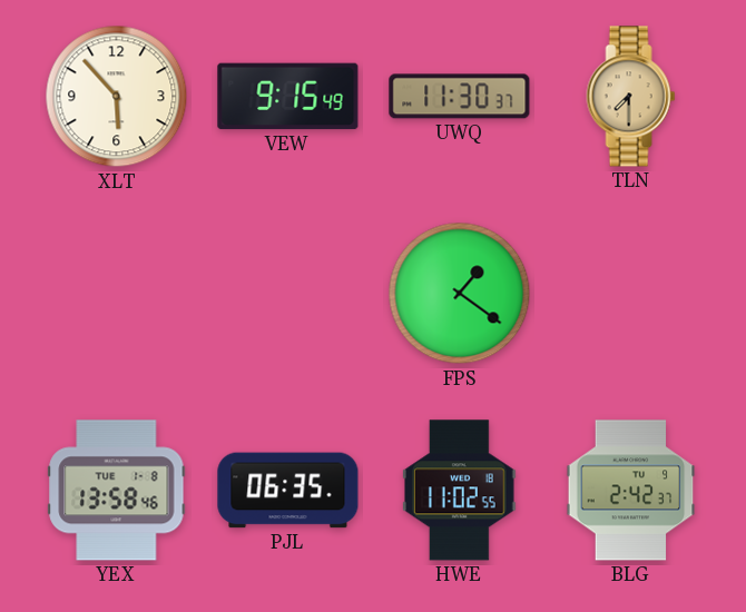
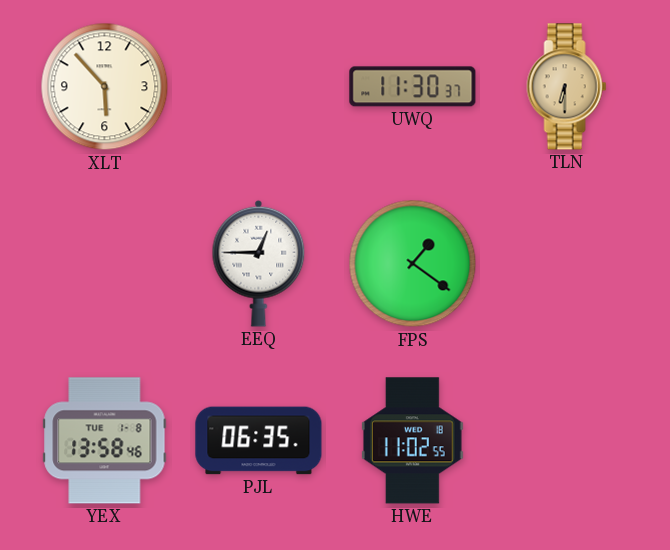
VEW: 9:15 -> none
TLN: 7:30 -> 6:30
EEQ: none -> 12:45
BLG: 2:42 -> none
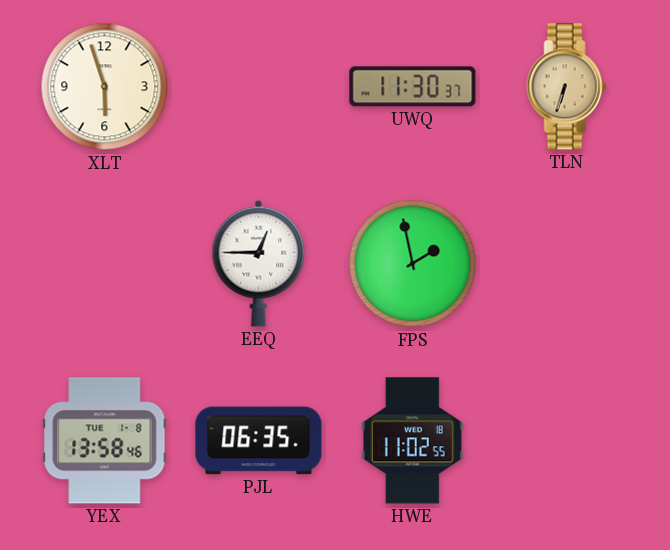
XLT: 5:53 -> 5:57
TLN: 6:30 -> 6:33
FPS: 1:21 -> 1:58
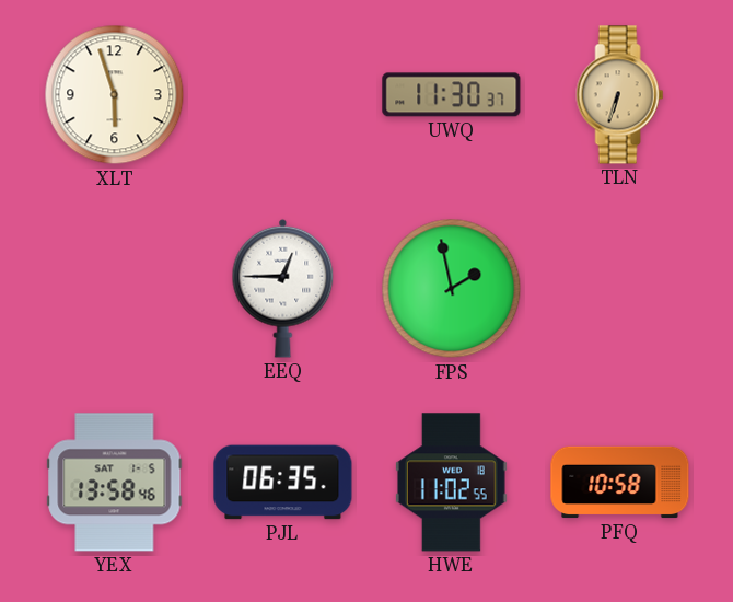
YEX date: TUE 1-8 -> SAT 1-5
PFQ: none -> 10:58
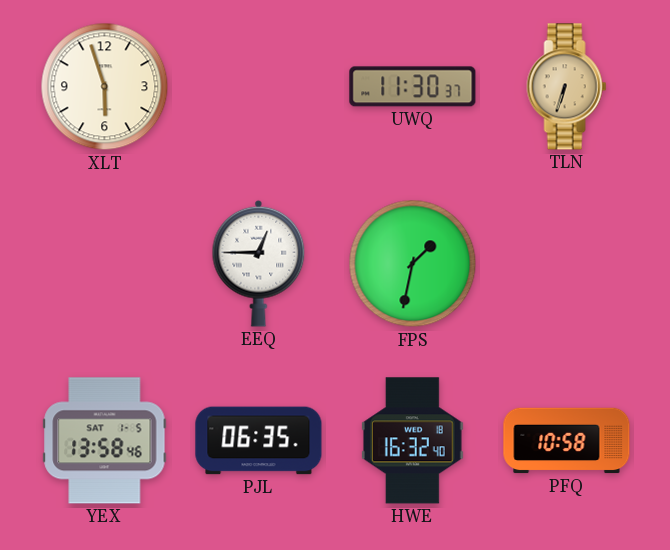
FPS: 1:58 -> 1:32
HWE: 11:02 -> 16:32
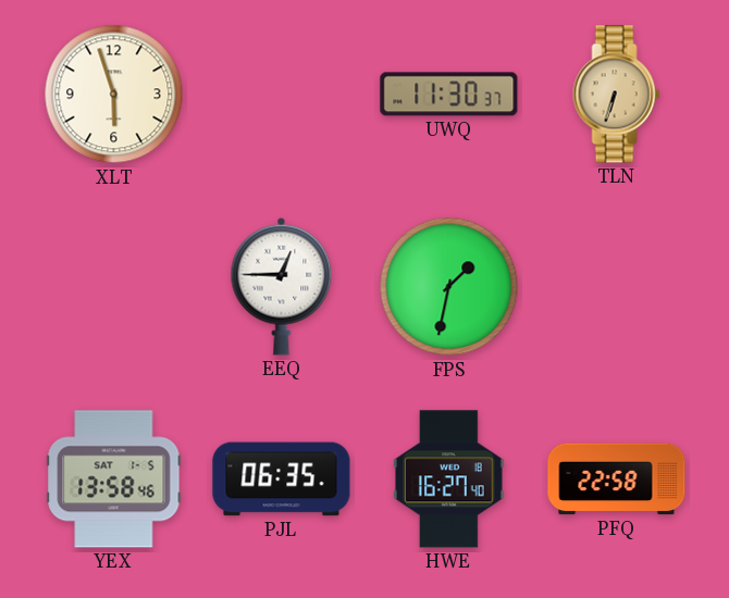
HWE: 16:32 -> 16:27
PFQ: 10:58 -> 22:58
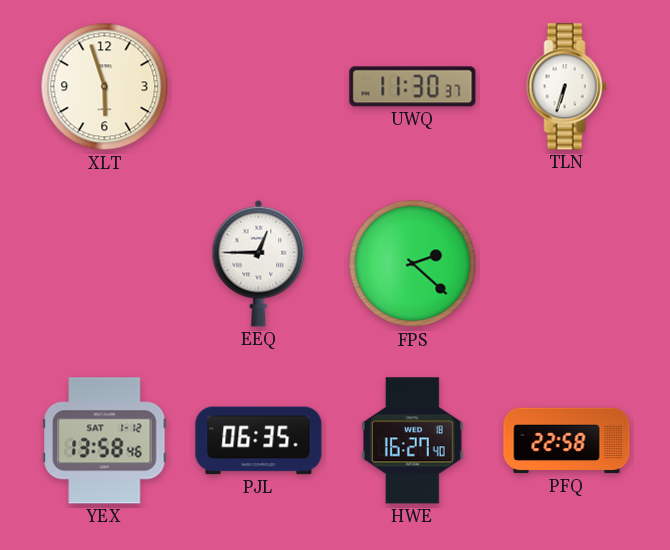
TLN dial: champagne -> white
FPS: 1:32 -> 2:22
YEX date: SAT 1-5 -> SAT 1-12
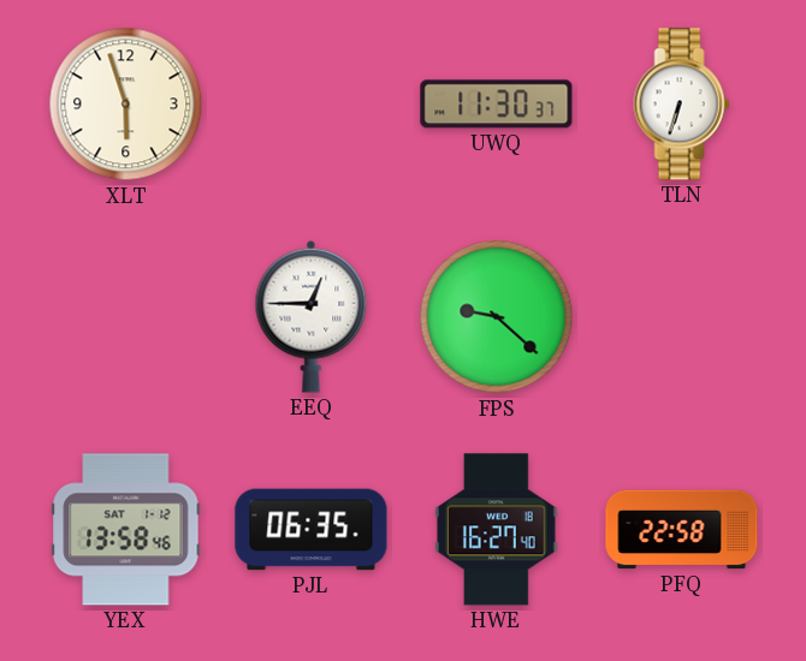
FPS: 2:22 -> 9:22
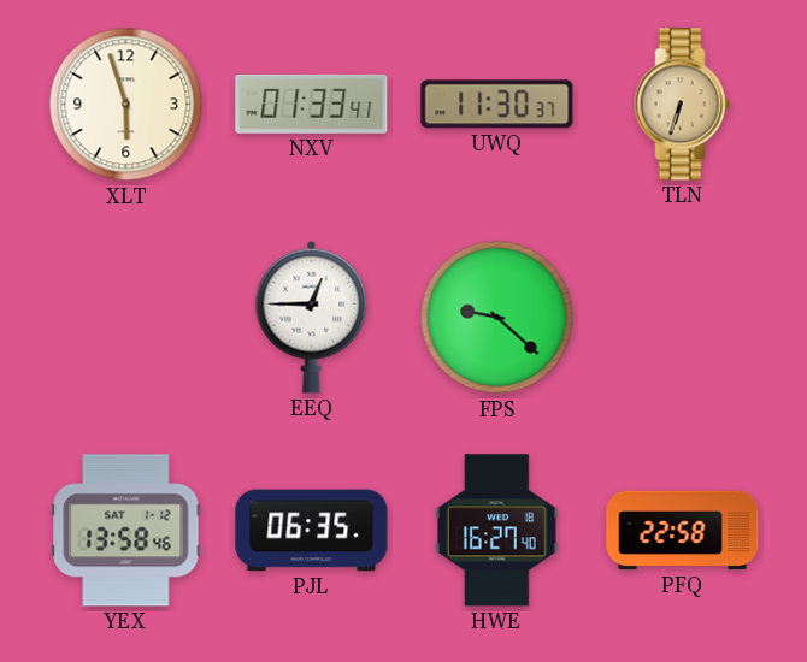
NXV: none -> 01:33
TLN dial: white -> champagne
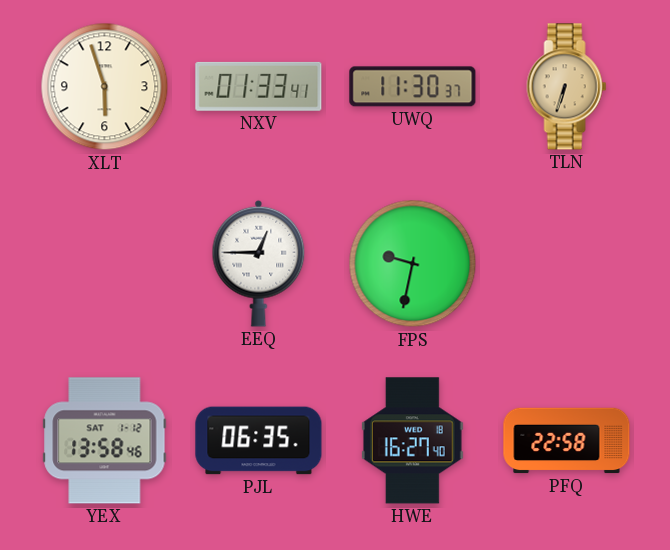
FPS: 9:22 -> 9:32
